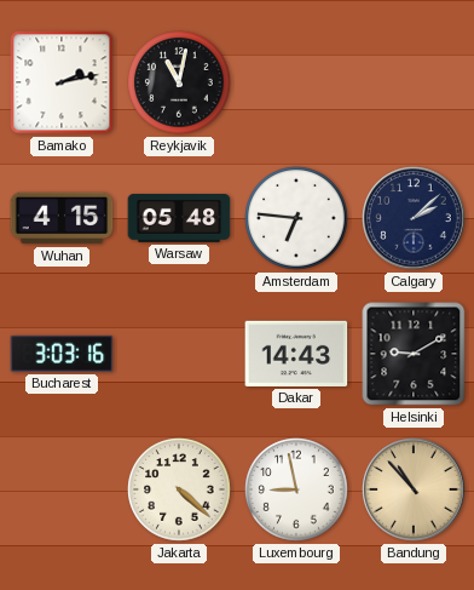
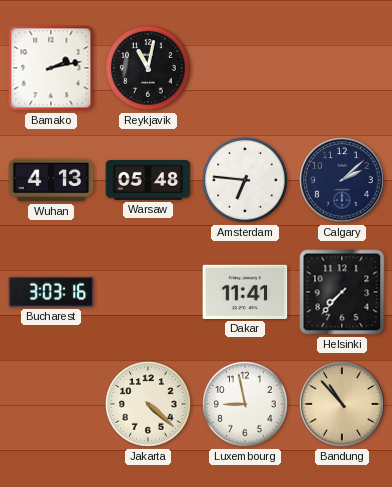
Wuhan: 4:15 -> 4:13
Dakar: 14:43 -> 11:41
Helsinki: 9:10 -> 7:37
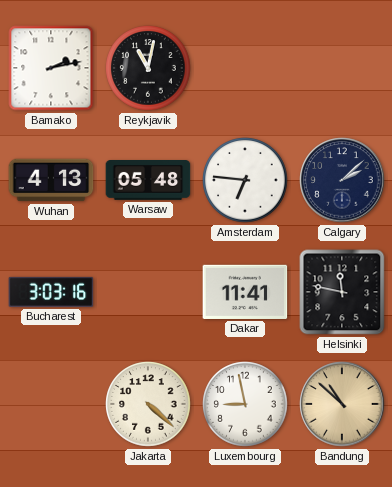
Helsinki: 7:37 -> 11:47
Bandung: 10:53 -> 10:52
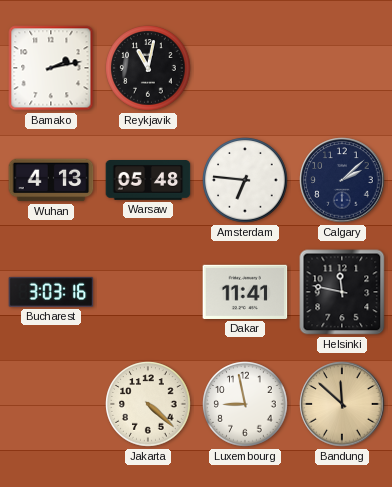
Bandung: 10:52 -> 11:52
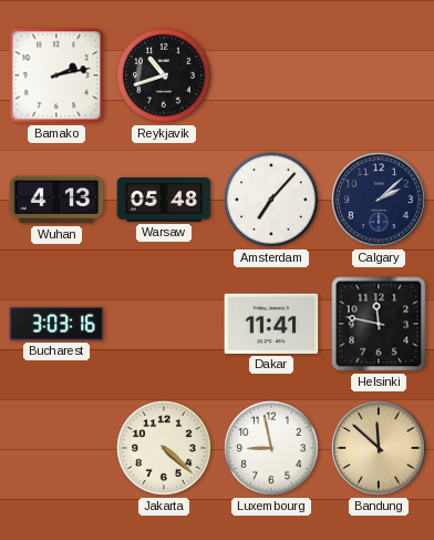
Reykjavik: 11:02 -> 10:42
Amsterdam: 6:46 -> 7:07
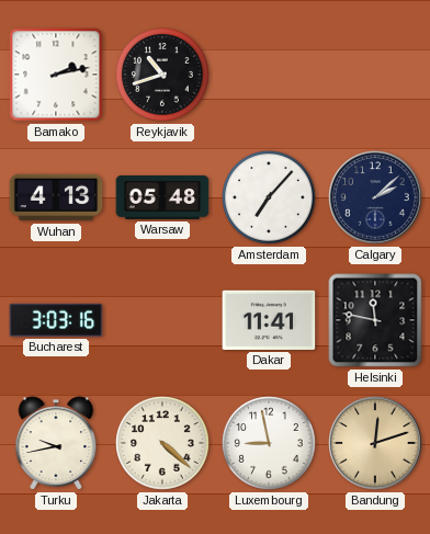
Turku: none -> 9:43
Bandung: 11:52 -> 12:12
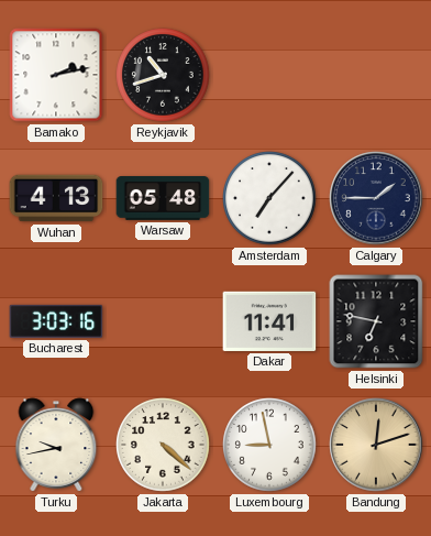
Calgary: 2:08 -> 1:45
Helsinki: 11:47 -> 6:47
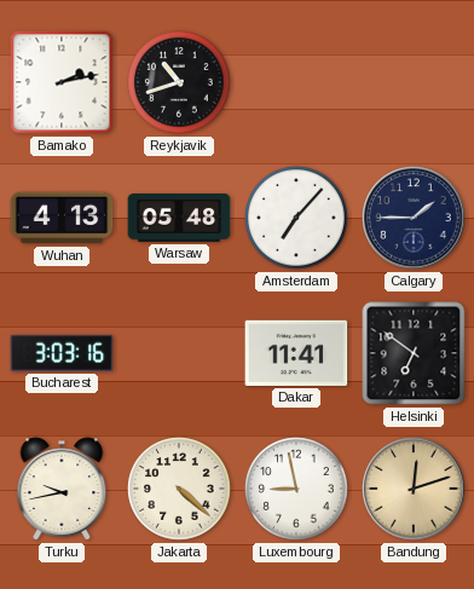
Helsinki: 6:47 -> 6:51
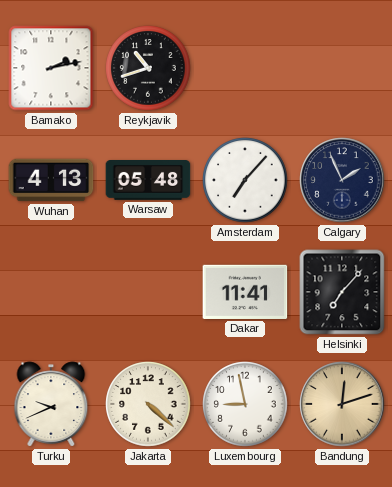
Calgary: 1:45 -> 1:56
Bucharest: 3:03 -> none
Helsinki: 6:51 -> 7:07
Turku: 9:43 -> 9:41
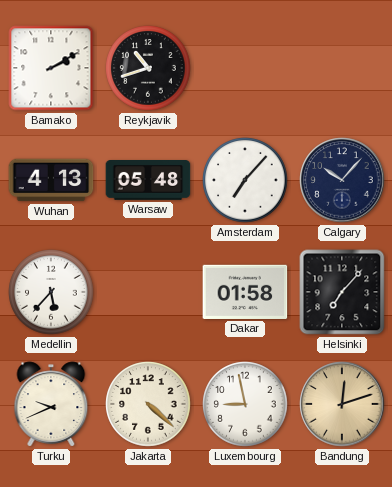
Bamako: 2:13 -> 2:10
Calgary: 1:56 -> 10:07
Medellin: none -> 5:37
Dakar: 11:41 -> 01:58
